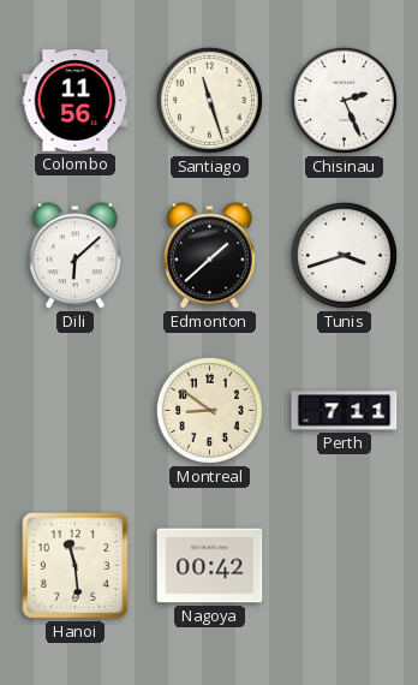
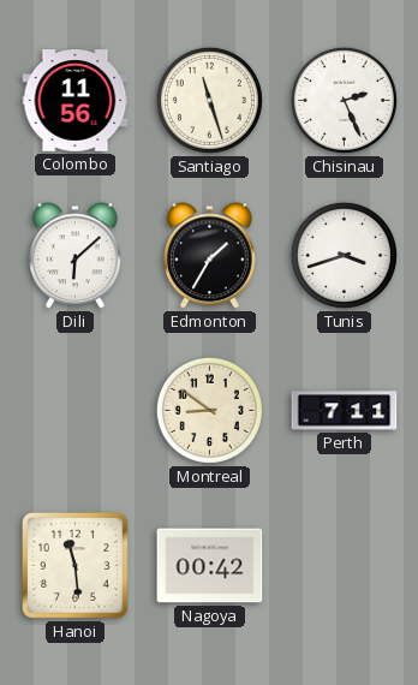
Edmonton: 1:38 -> 1:35
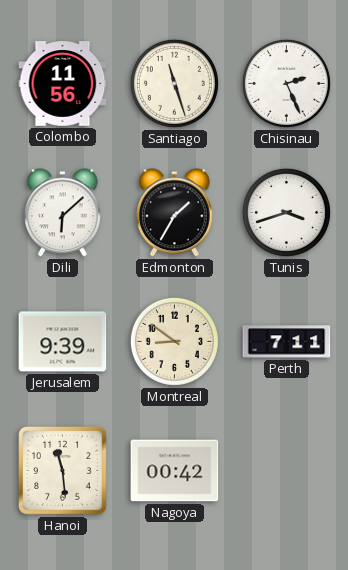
Jerusalem: none -> 9:39
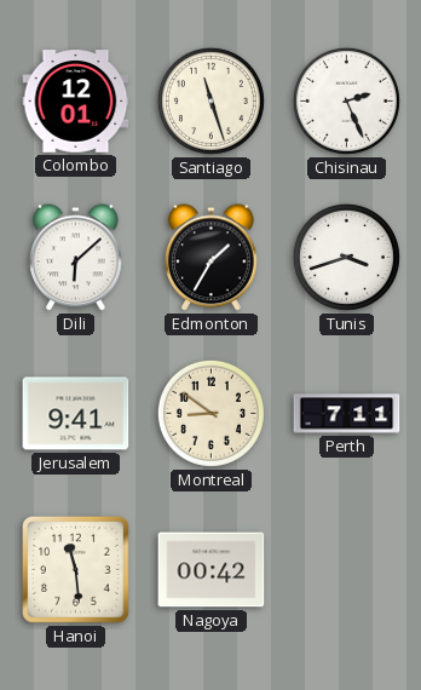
Colombo: 11:56 -> 12:01
Jerusalem: 9:39 -> 9:41
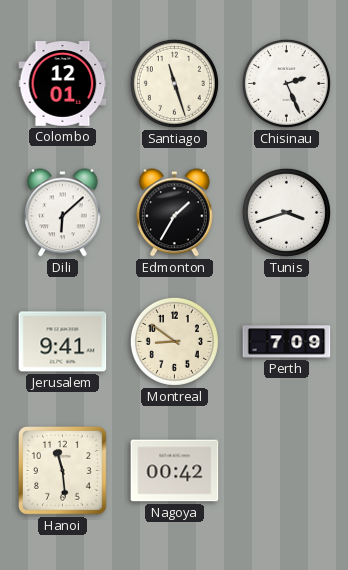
Perth: 7:11 -> 7:09
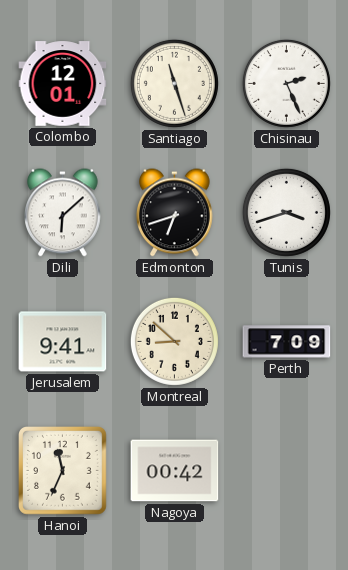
Edmonton: 1:35 -> 6:42
Montreal: 8:51 -> 8:52
Hanoi: 11:29 -> 11:34
